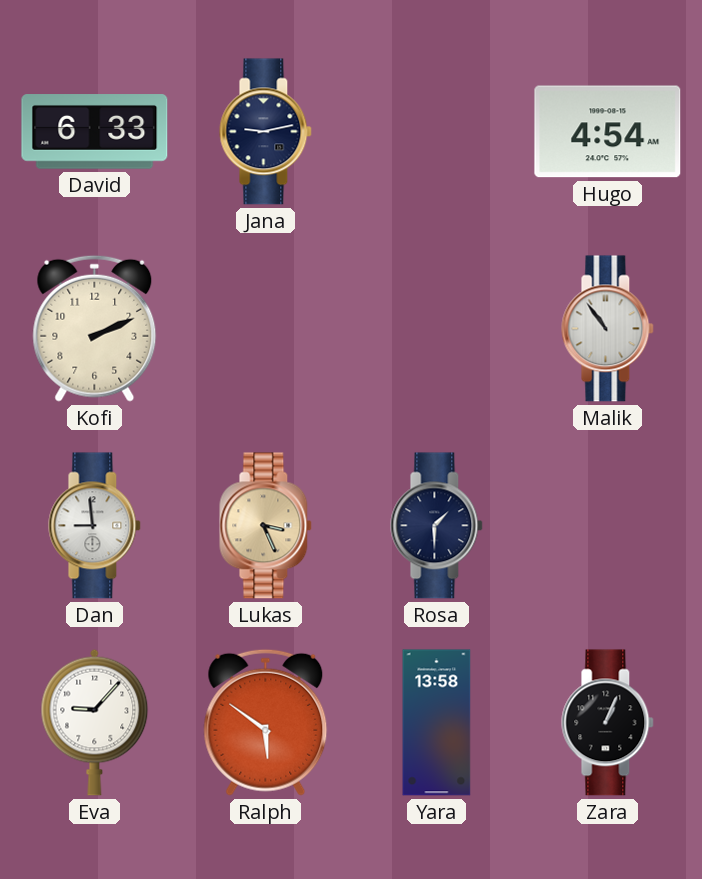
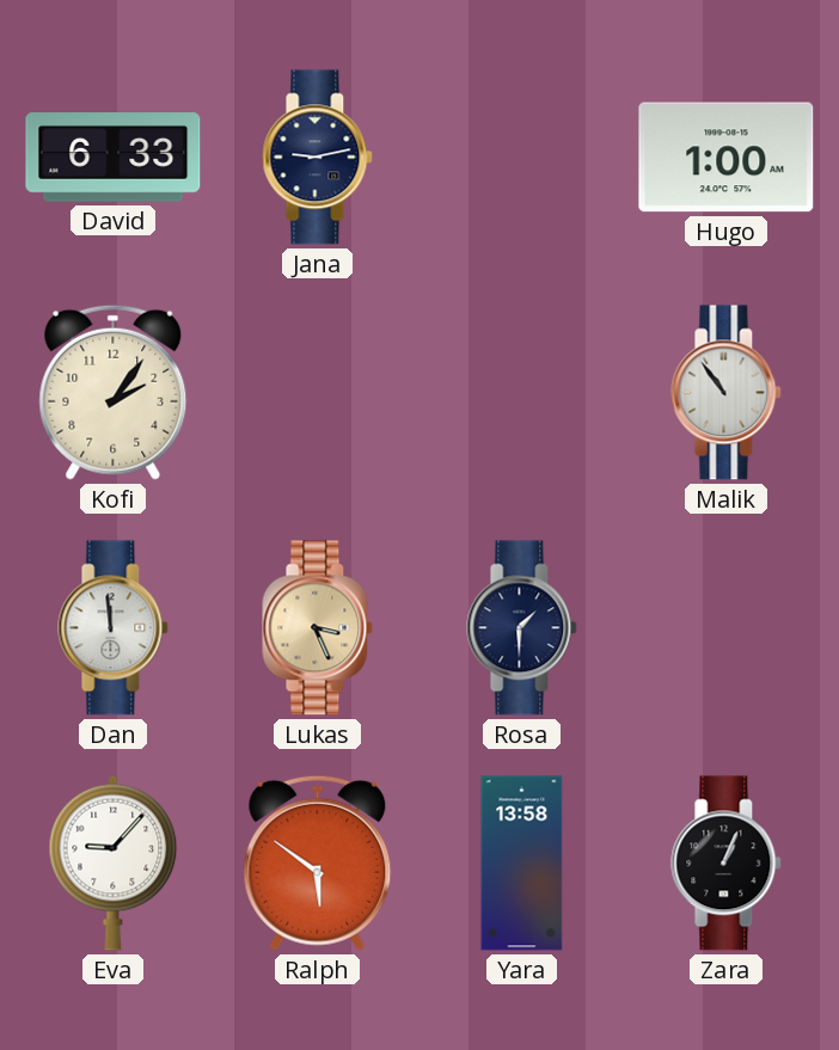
Hugo: 4:54 -> 1:00
Kofi: 2:11 -> 2:06
Dan: 8:59 -> 11:59
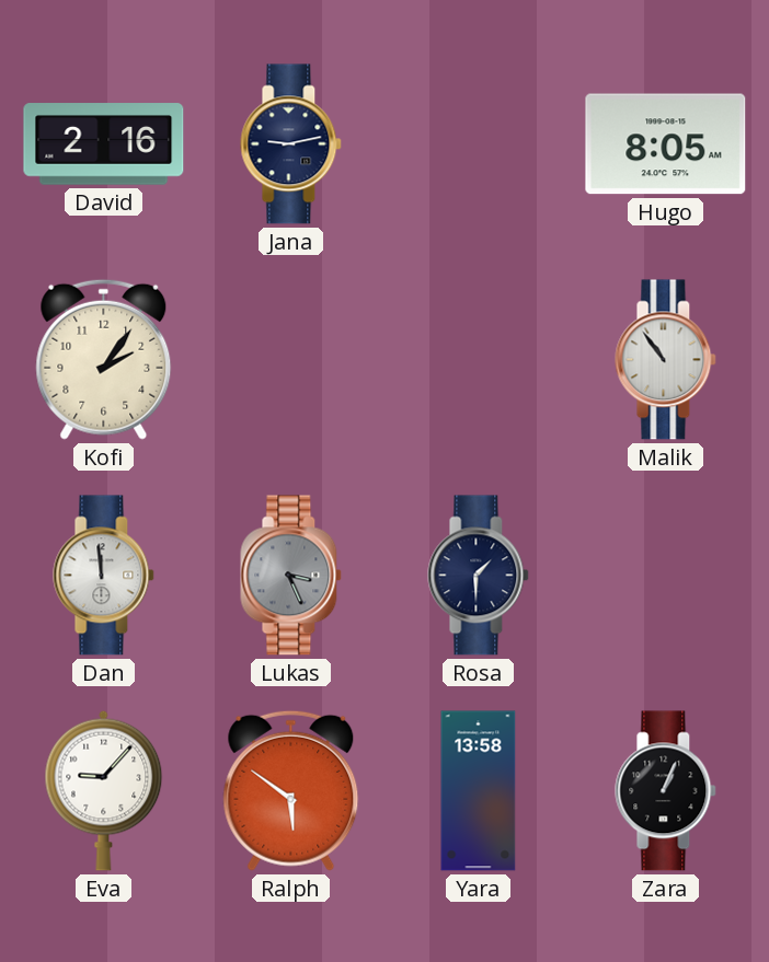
David: 6:33 -> 2:16
Hugo: 1:00 -> 8:05
Lukas dial: champagne -> grey
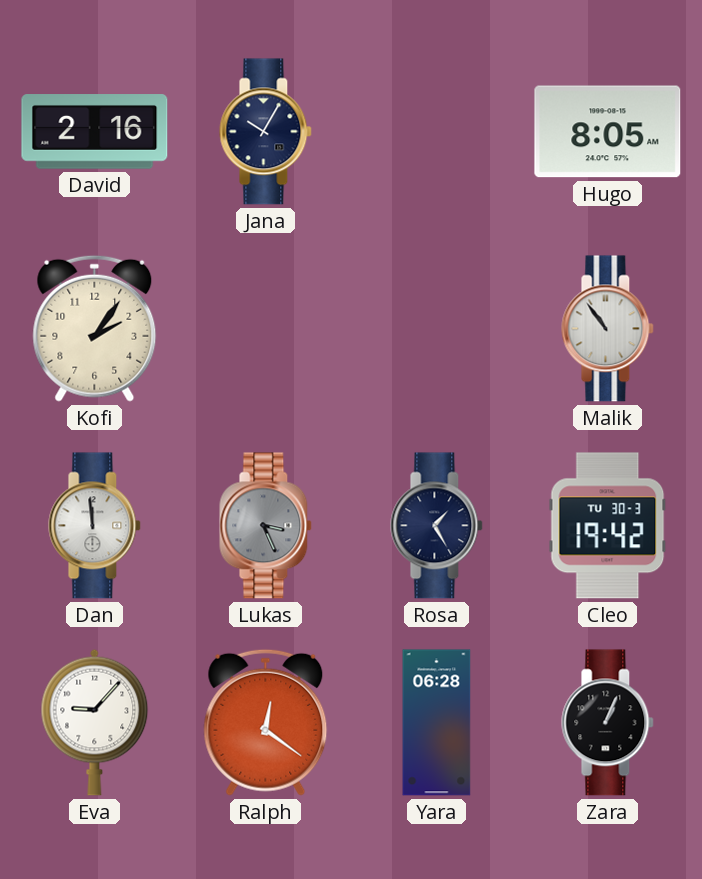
Jana: 9:13 -> 10:05
Rosa: 1:30 -> 1:25
Cleo: none -> 19:42
Ralph: 5:51 -> 12:21
Yara: 13:58 -> 06:28
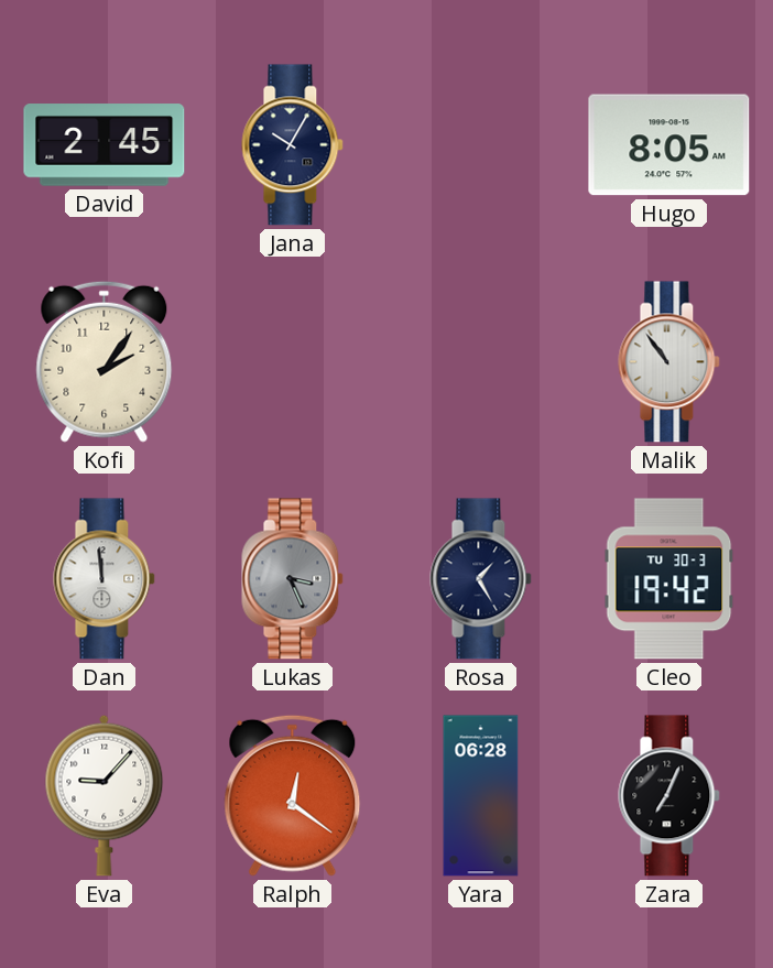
David: 2:16 -> 2:45
Zara: 1:04 -> 7:04
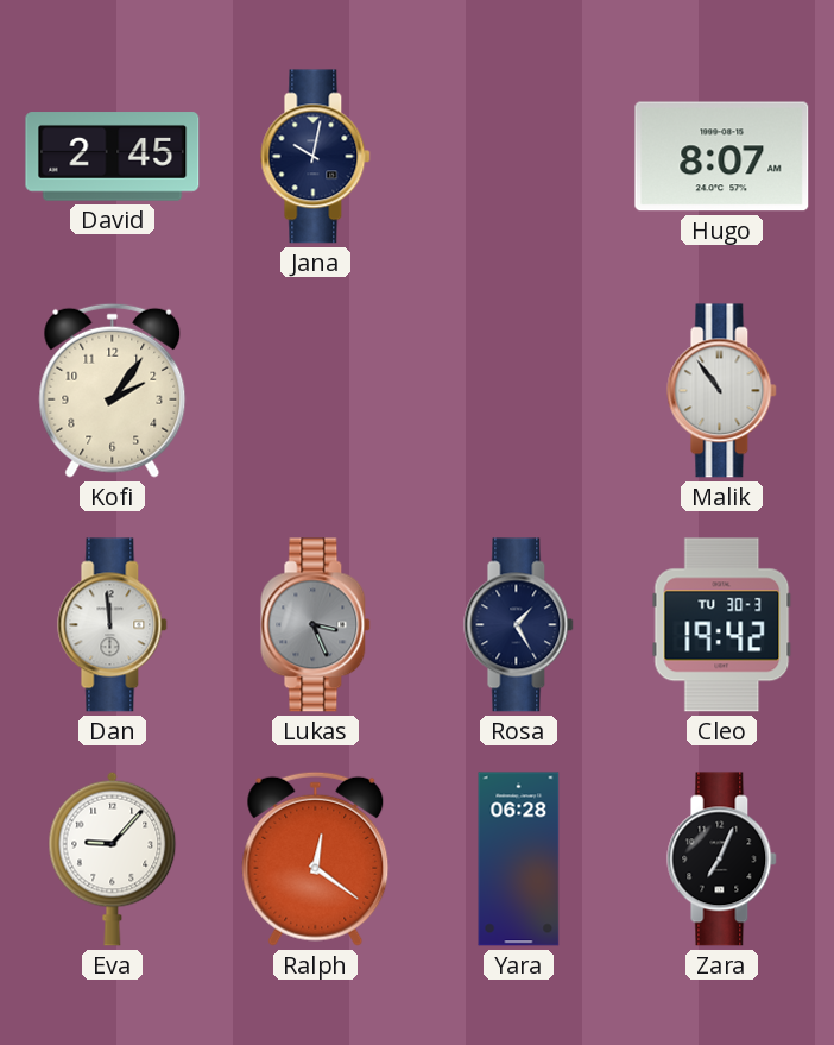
Jana: 10:05 -> 10:02
Hugo: 8:05 -> 8:07
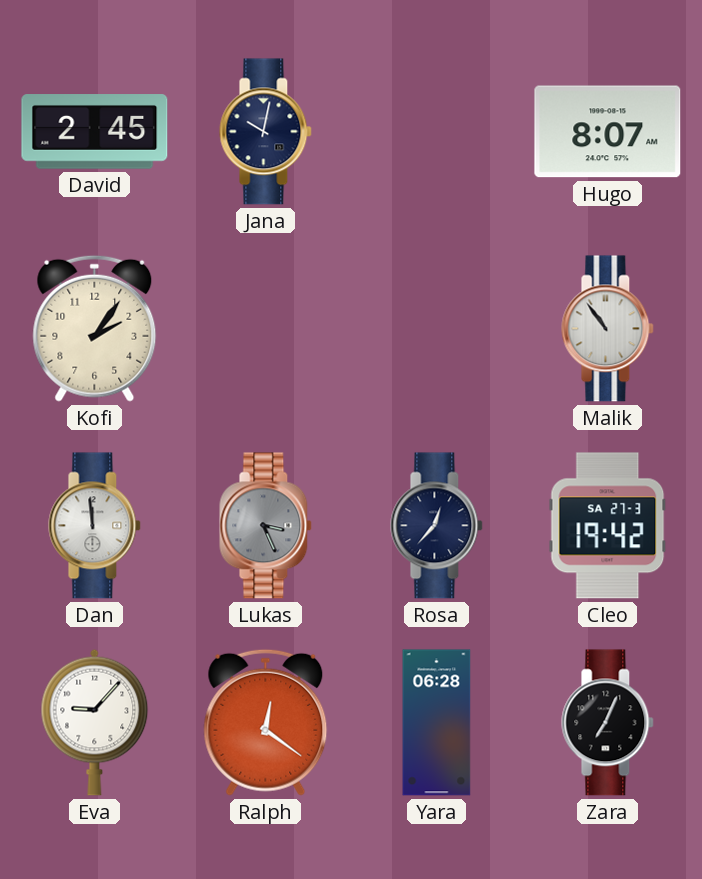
Rosa: 1:25 -> 12:37
Cleo date: TU 30-3 -> SA 27-3
